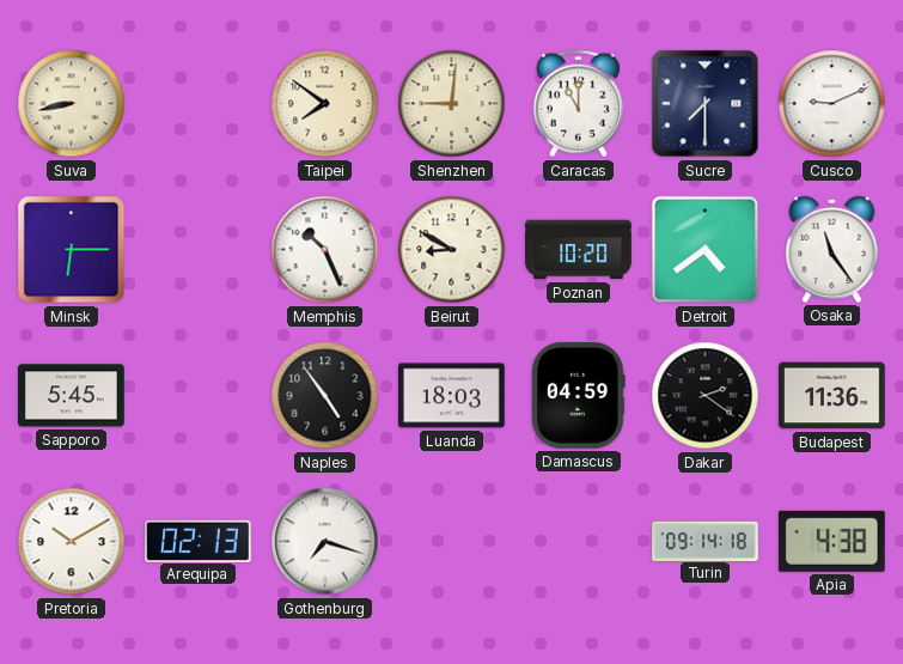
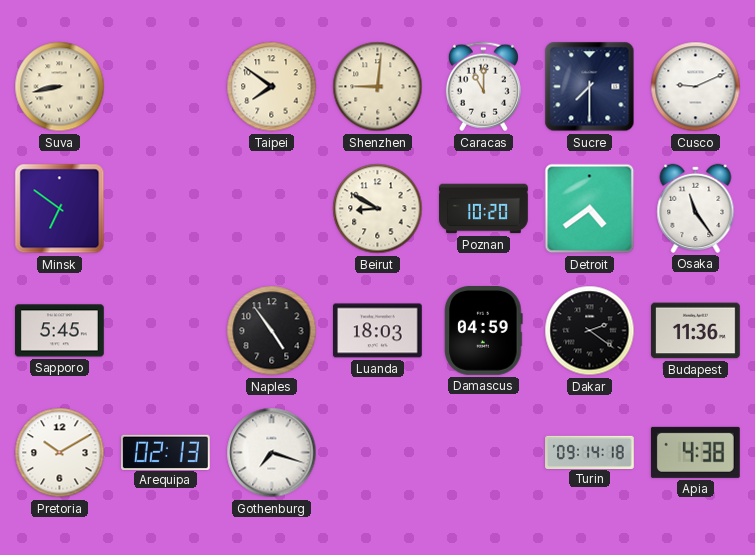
Minsk: 6:15 -> 6:51
Memphis: 10:26 -> none
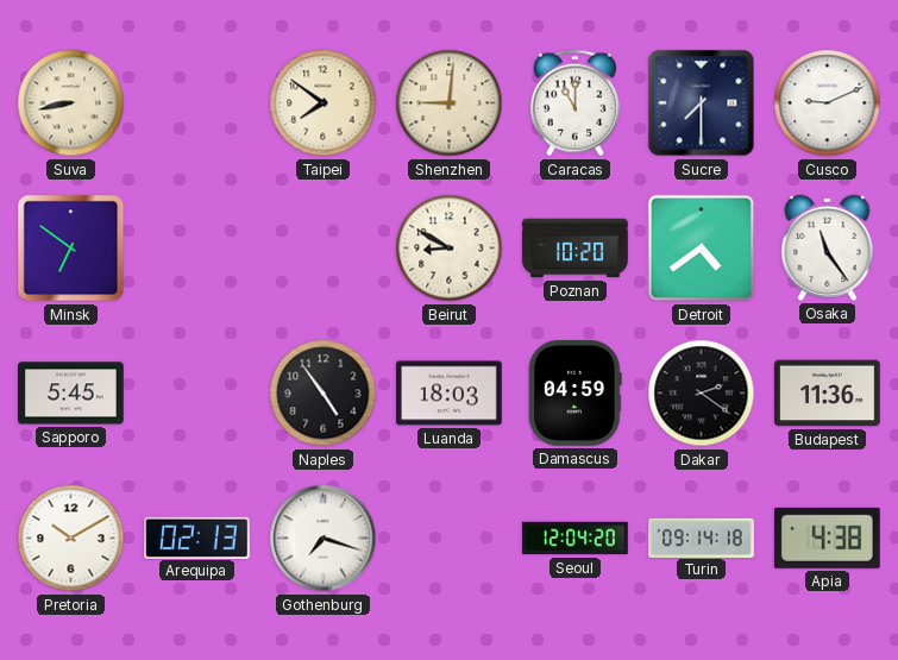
Seoul: none -> 12:04
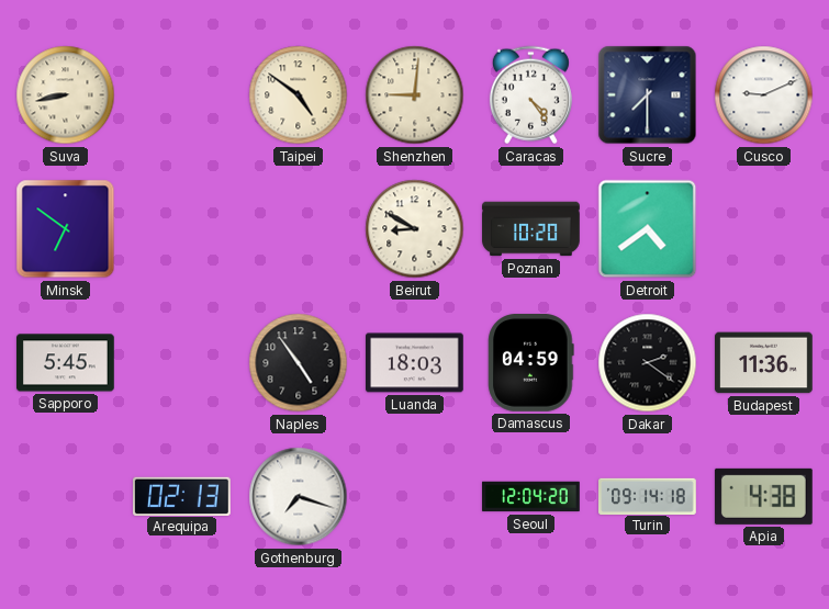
Taipei: 7:51 -> 4:51
Caracas: 11:00 -> 4:24
Osaka: 11:24 -> none
Pretoria: 10:10 -> none
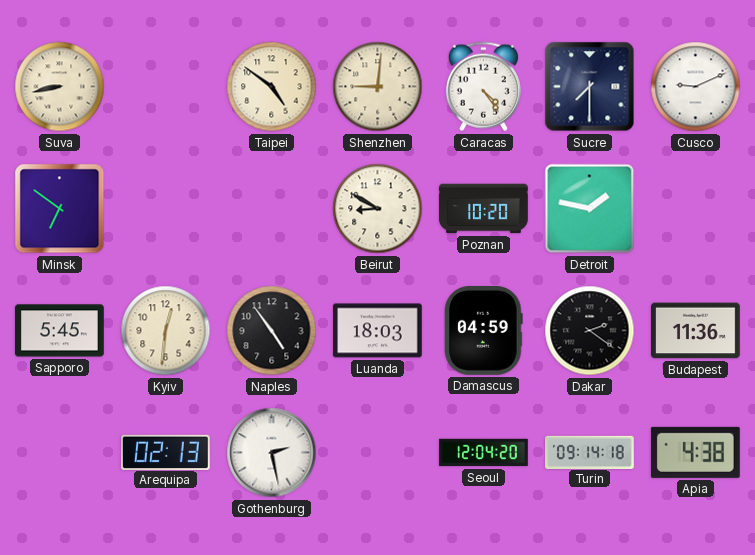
Detroit: 4:39 -> 1:47
Kyiv: none -> 12:31
Gothenburg: 7:18 -> 2:28
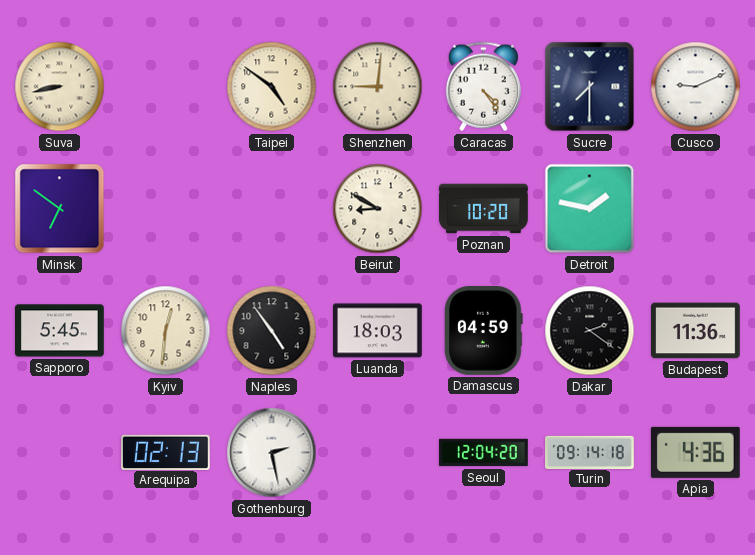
Apia: 4:38 -> 4:36
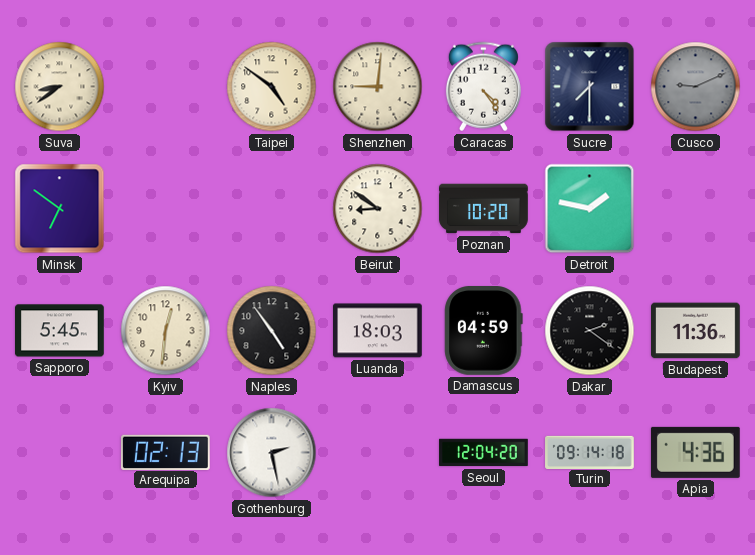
Suva: 8:43 -> 8:39
Cusco dial: white -> grey
Beirut: 8:50 -> 8:51
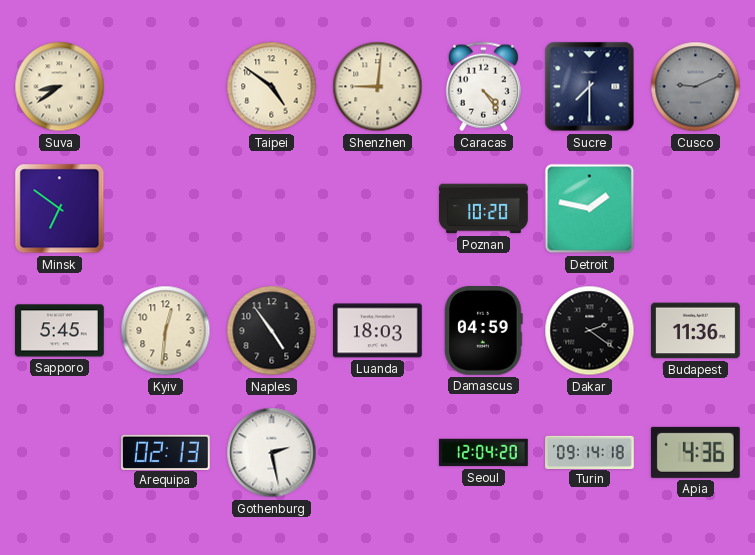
Beirut: 8:51 -> none
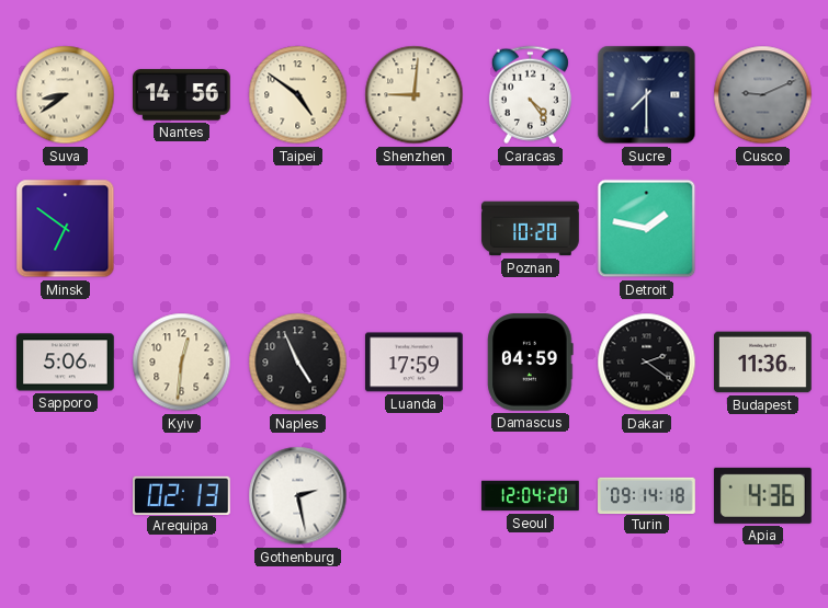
Nantes: none -> 14:56
Sapporo: 5:45 -> 5:06
Naples: 4:54 -> 4:56
Luanda: 18:03 -> 17:59
